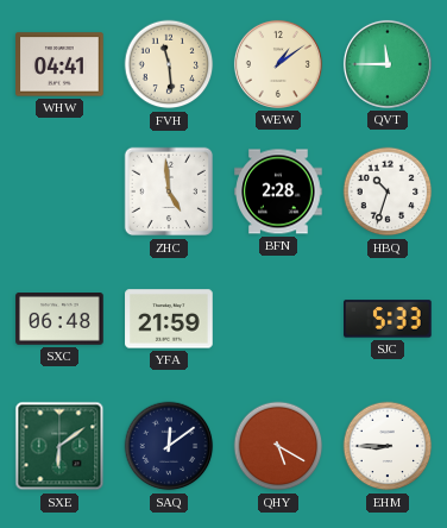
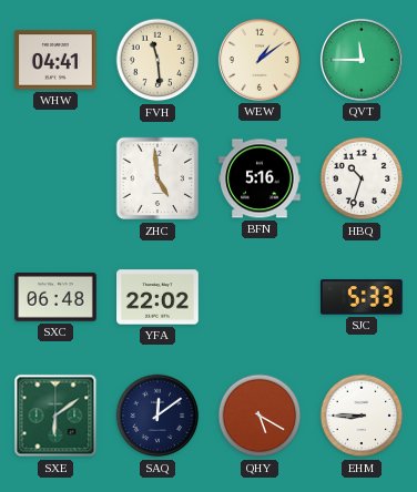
BFN: 2:28 -> 5:16
YFA: 21:59 -> 22:02
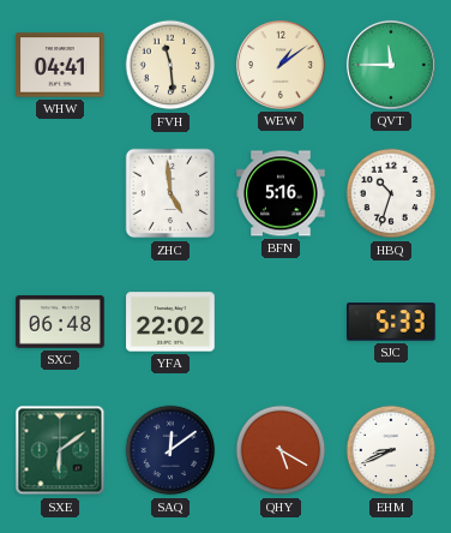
EHM: 8:45 -> 8:41
